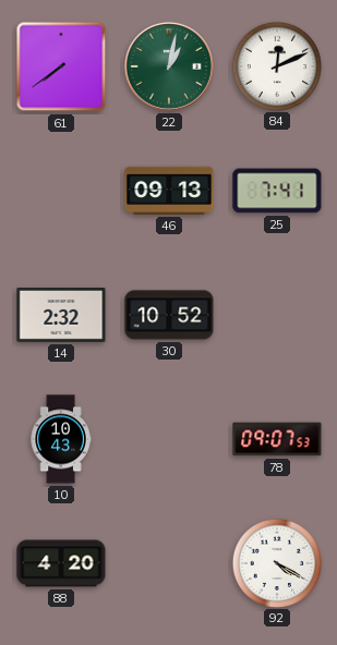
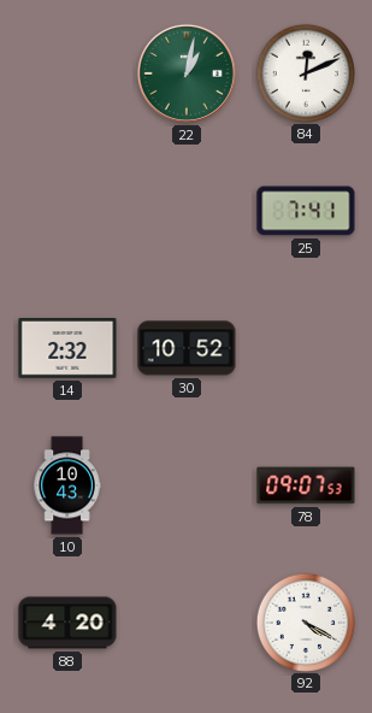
61: 7:39 -> none
46: 09:13 -> none
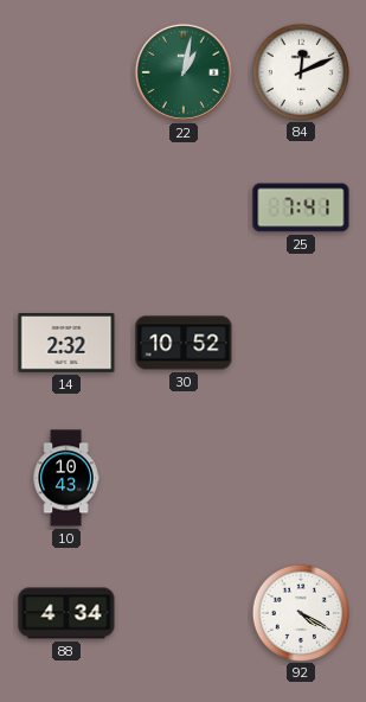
78: 09:07 -> none
88: 4:20 -> 4:34
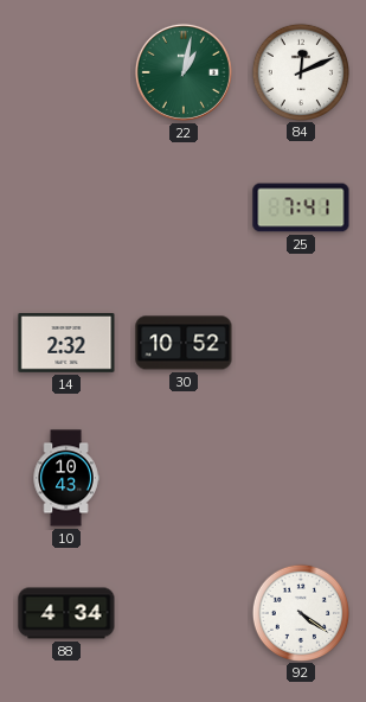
92: 4:20 -> 4:21
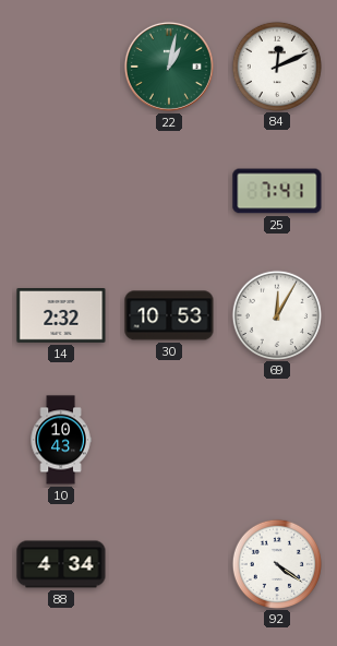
30: 10:52 -> 10:53
69: none -> 12:05
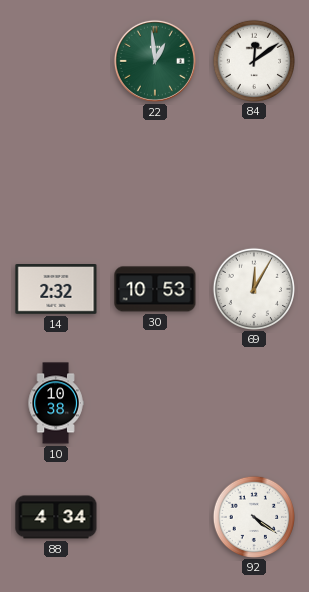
22: 1:02 -> 12:59
84: 12:11 -> 12:09
25: 7:41 -> none
10: 10:43 -> 10:38
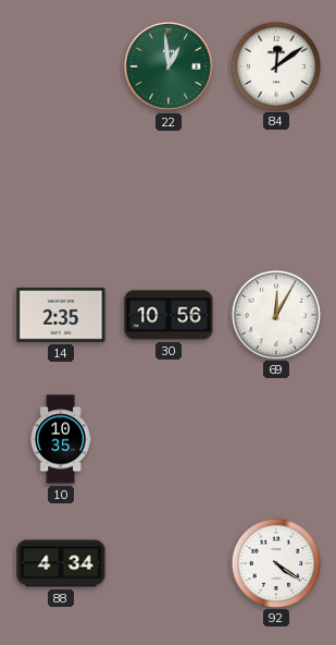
14: 2:32 -> 2:35
30: 10:53 -> 10:56
10: 10:38 -> 10:35
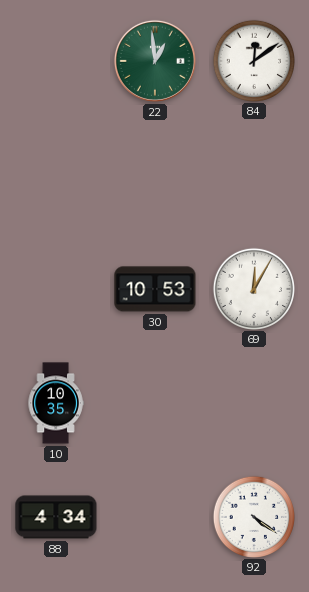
14: 2:35 -> none
30: 10:56 -> 10:53
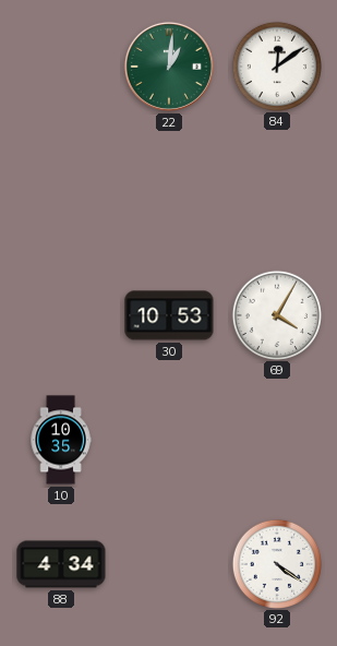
22: 12:59 -> 1:01
69: 12:05 -> 4:05
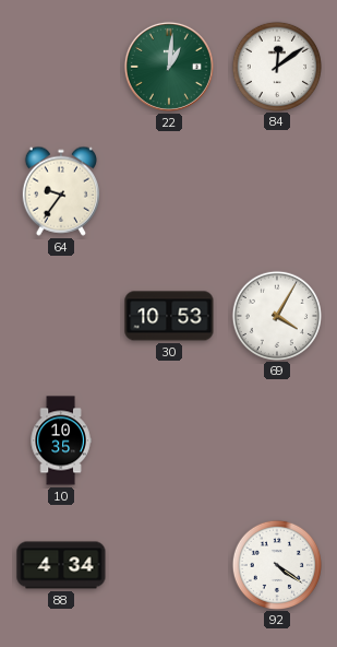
64: none -> 9:36
